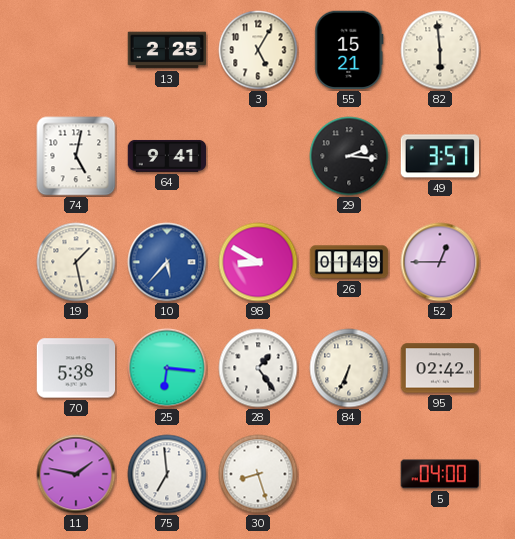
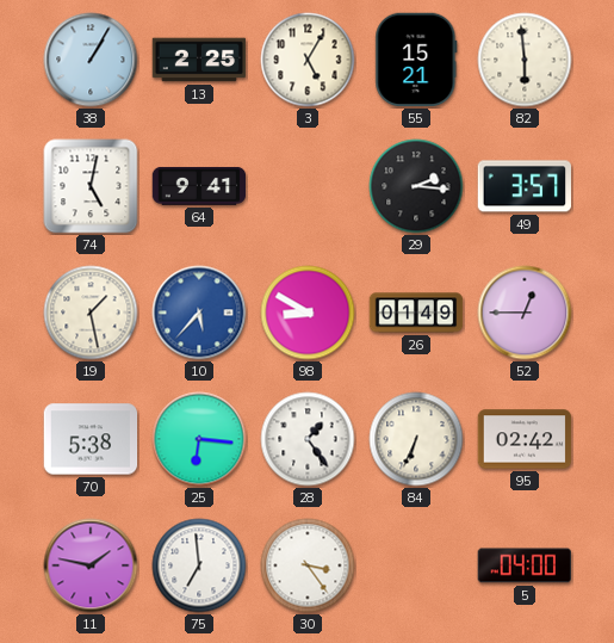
38: none -> 1:05
30: 8:27 -> 3:24
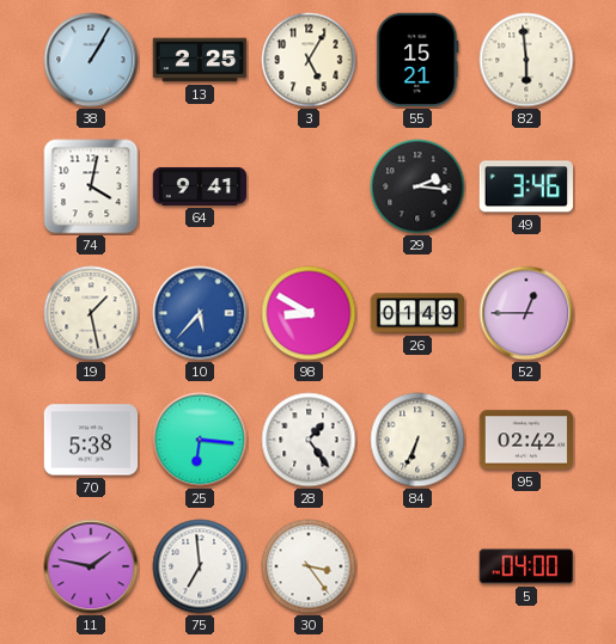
74: 5:02 -> 4:02
49: 3:57 -> 3:46
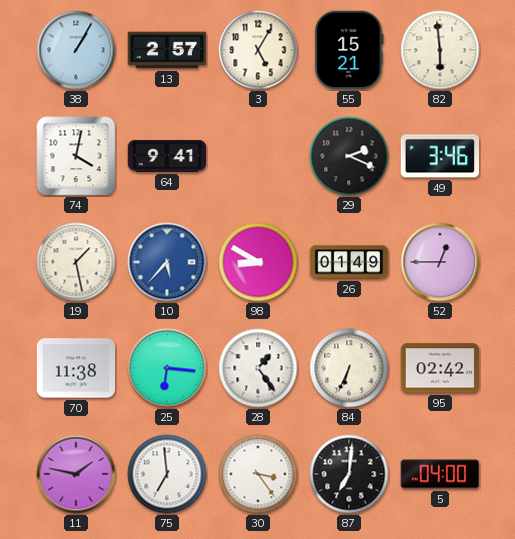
13: 2:25 -> 2:57
29: 2:16 -> 2:19
70: 5:38 -> 11:38
87: none -> 7:01
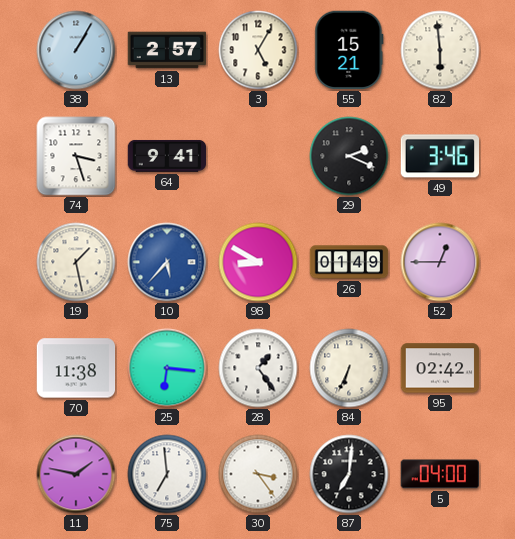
74: 4:02 -> 3:27
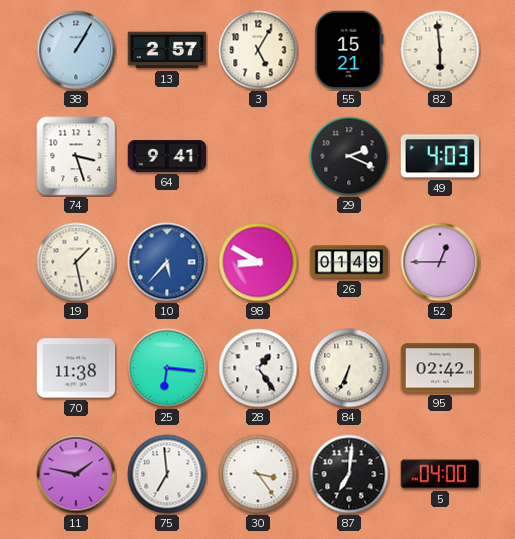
49: 3:46 -> 4:03
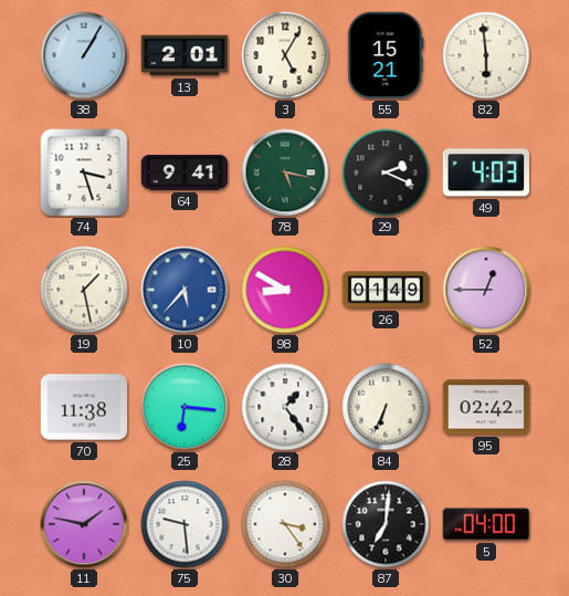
13: 2:57 -> 2:01
78: none -> 5:17
75: 6:59 -> 9:29
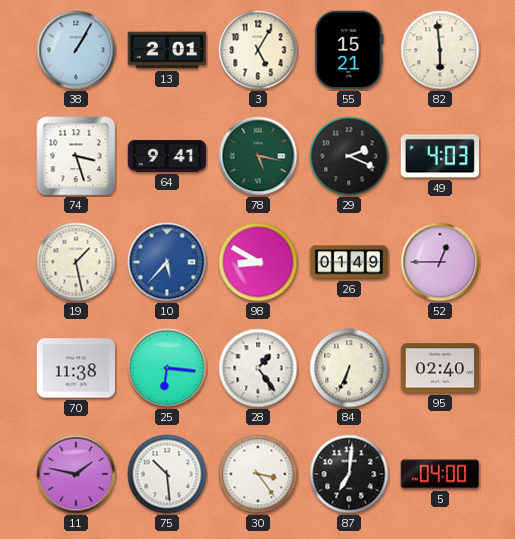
95: 02:42 -> 02:40
75: 9:29 -> 10:29
